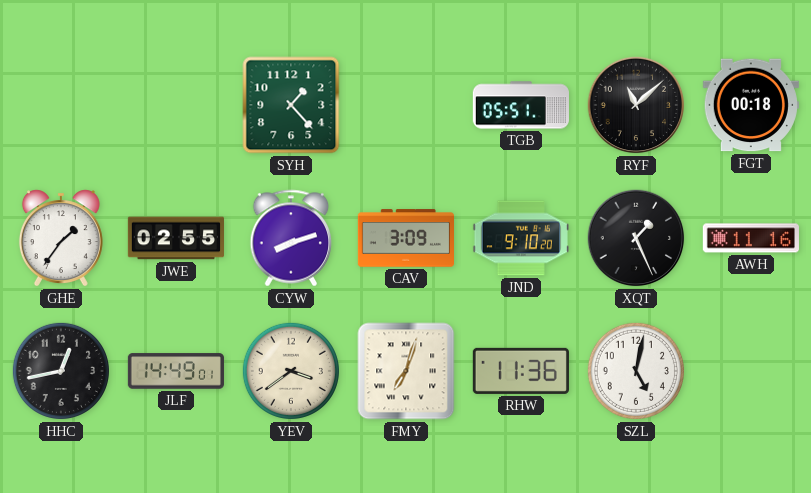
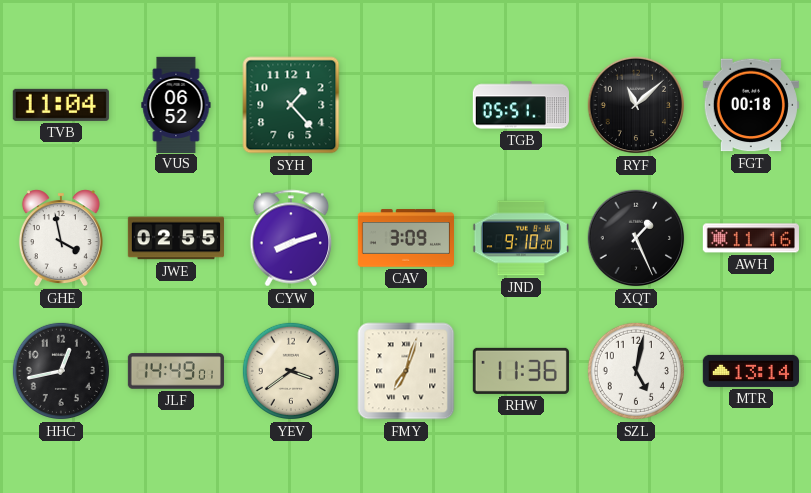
TVB: none -> 11:04
VUS: none -> 06:52
GHE: 1:36 -> 3:58
MTR: none -> 13:14
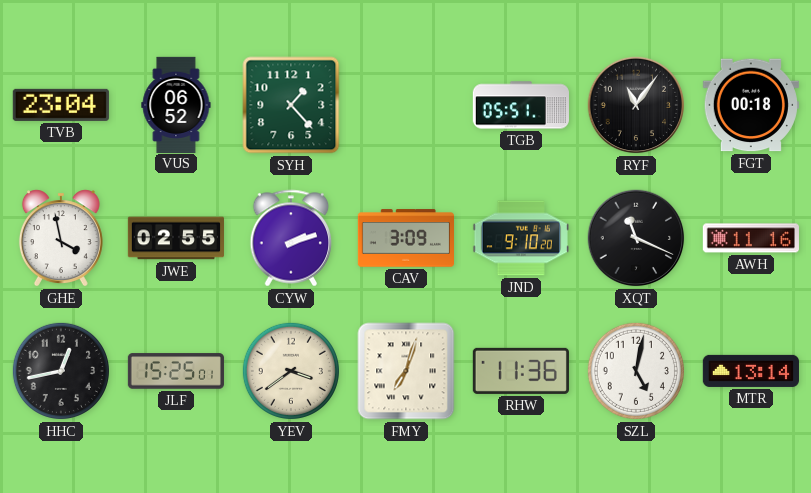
TVB: 11:04 -> 23:04
RYF: 11:08 -> 11:06
CYW: 8:12 -> 2:12
XQT: 1:26 -> 11:19
JLF: 14:49 -> 15:25
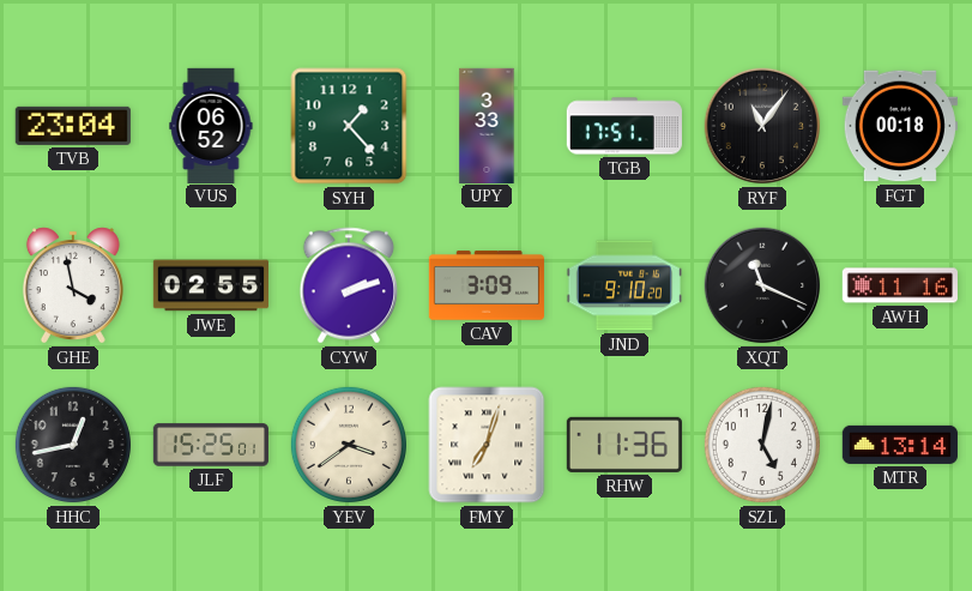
UPY: none -> 3:33
TGB: 05:51 -> 17:51
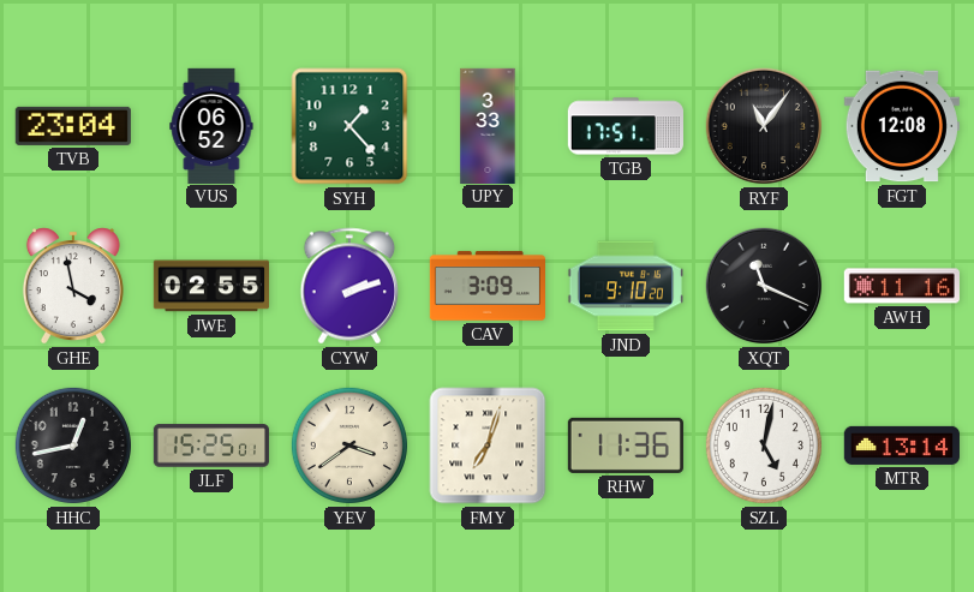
FGT: 00:18 -> 12:08
